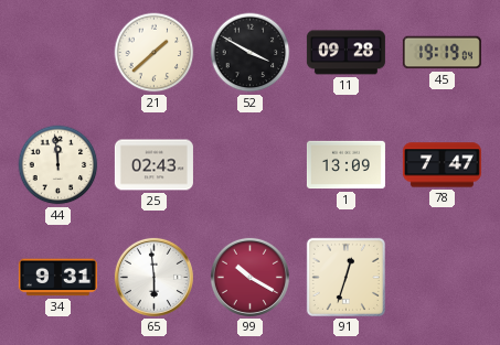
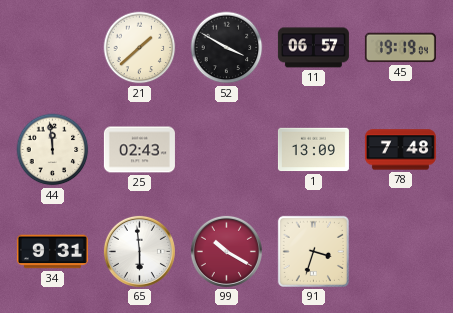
11: 09:28 -> 06:57
78: 7:47 -> 7:48
91: 12:33 -> 3:33
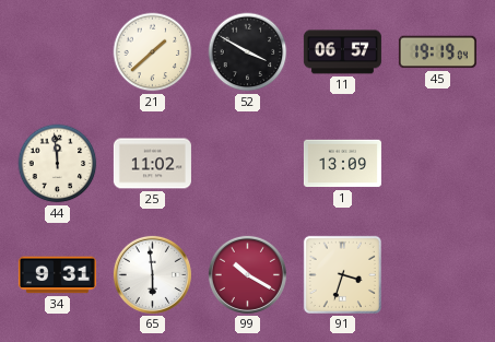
25: 02:43 -> 11:02
78: 7:48 -> none
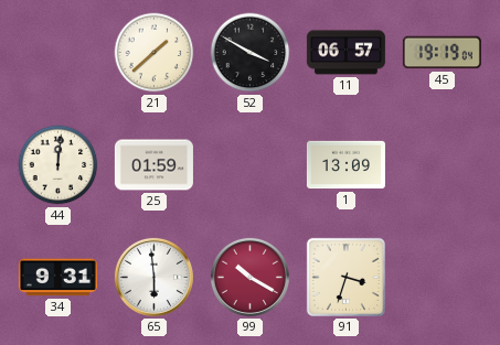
44: 11:59 -> 12:01
25: 11:02 -> 01:59
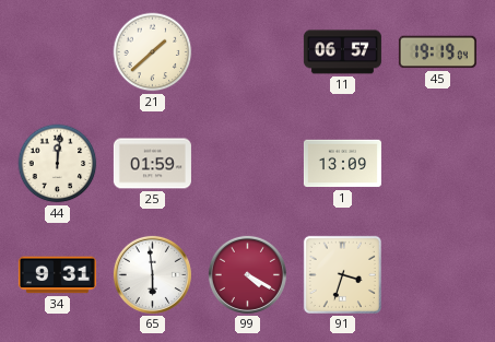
52: 3:50 -> none
99: 10:20 -> 4:20
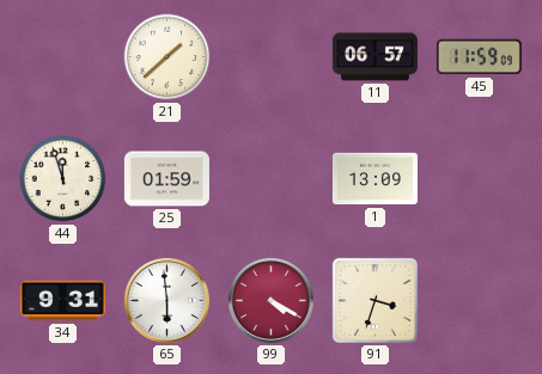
45: 19:19 -> 11:59
44: 12:01 -> 11:57
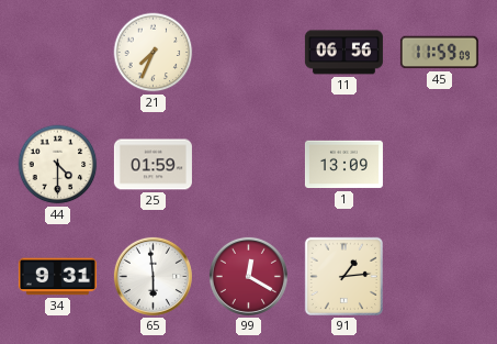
21: 1:38 -> 7:34
11: 06:57 -> 06:56
44: 11:57 -> 4:30
99: 4:20 -> 12:20
91: 3:33 -> 1:14
